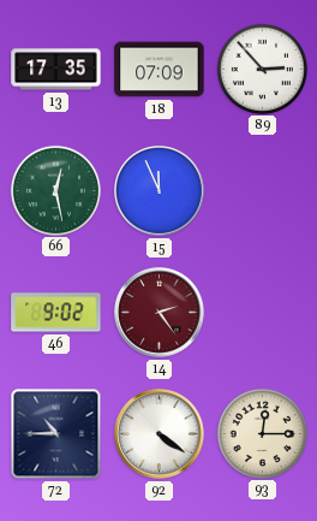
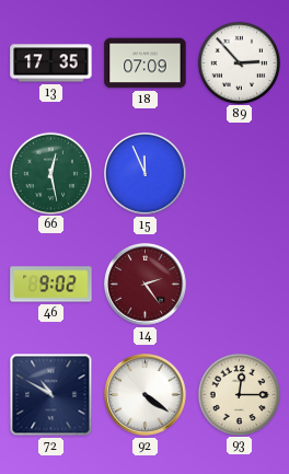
72: 10:45 -> 10:50
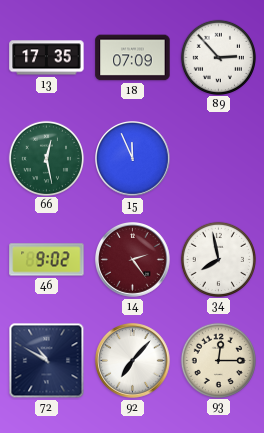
34: none -> 7:58
92: 4:21 -> 7:07
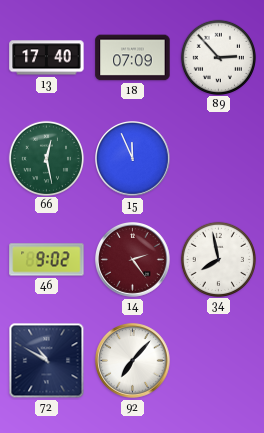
13: 17:35 -> 17:40
93: 12:15 -> none
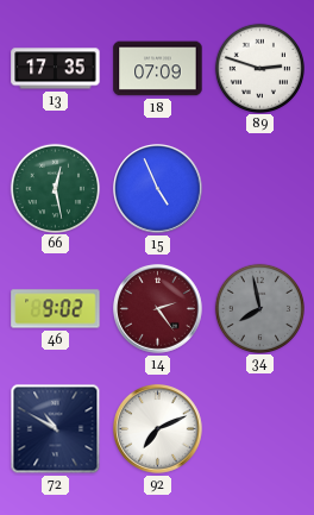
13: 17:40 -> 17:35
89: 2:53 -> 2:48
15: 11:56 -> 4:56
34 dial: white -> grey
92: 7:07 -> 7:11
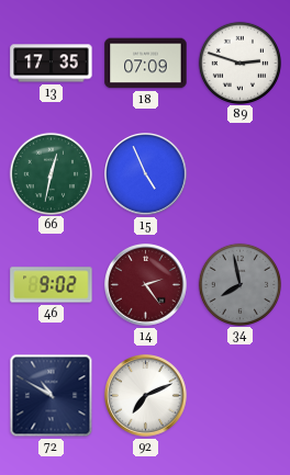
66: 12:28 -> 12:32
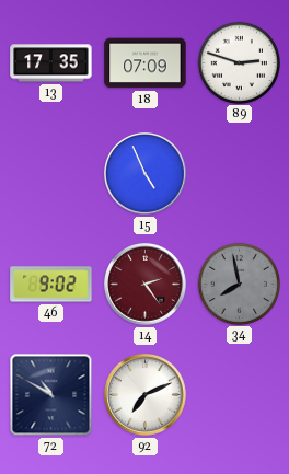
66: 12:32 -> none
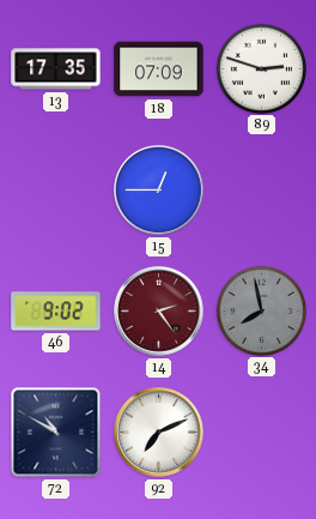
15: 4:56 -> 12:45
